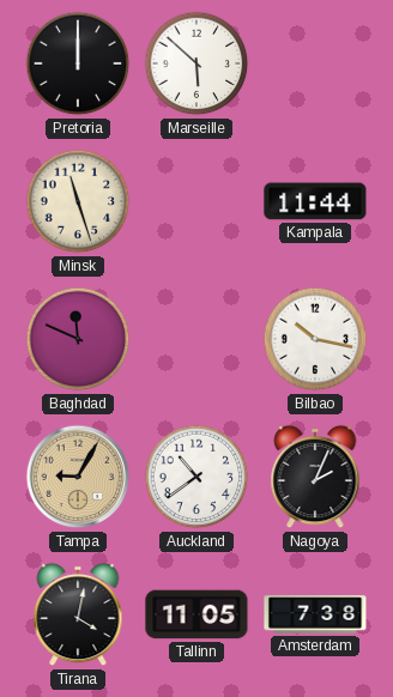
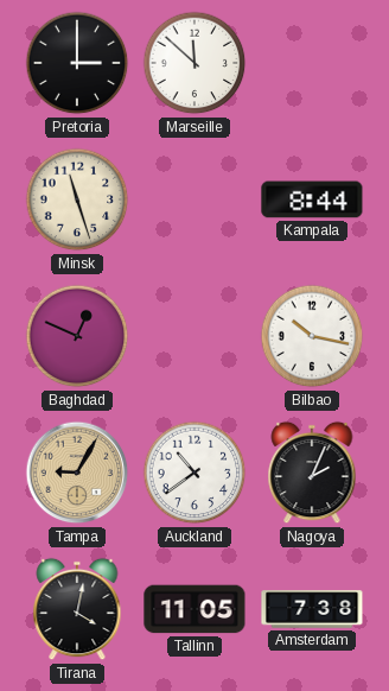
Pretoria: 12:00 -> 3:00
Marseille: 5:52 -> 11:52
Kampala: 11:44 -> 8:44
Baghdad: 11:49 -> 12:49
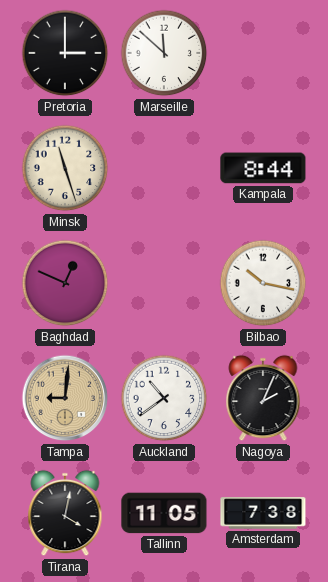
Tampa: 9:05 -> 9:01
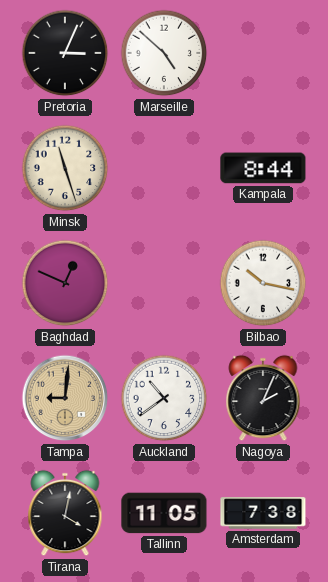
Pretoria: 3:00 -> 3:04
Marseille: 11:52 -> 4:52
